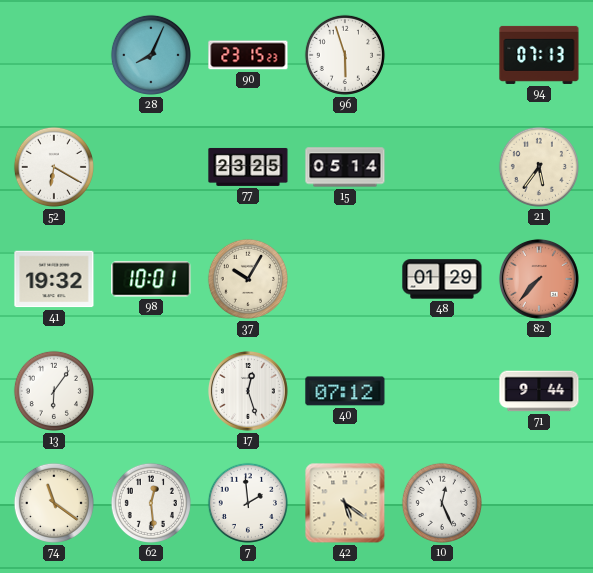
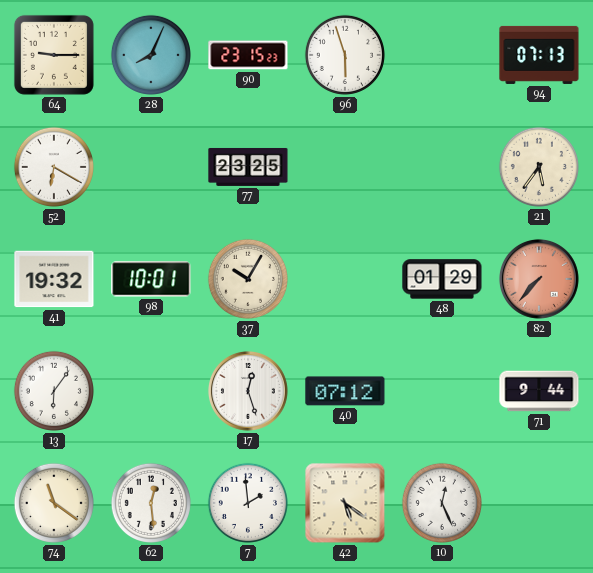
64: none -> 9:15
15: 05:14 -> none
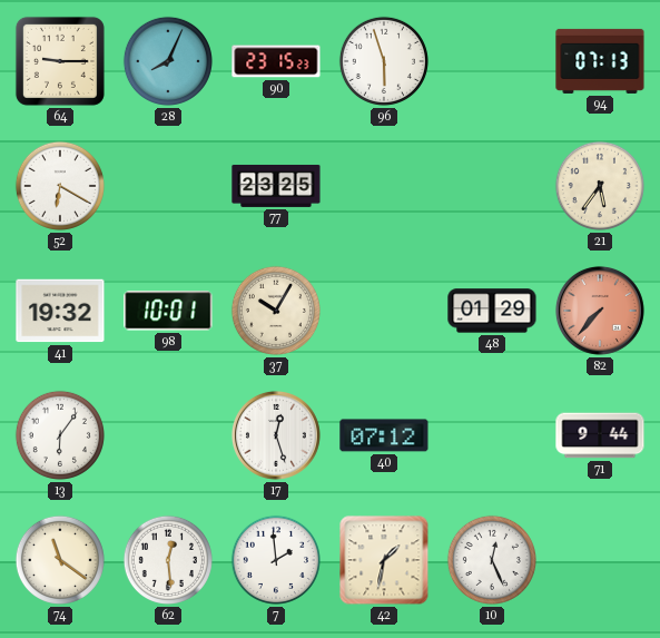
42: 5:21 -> 1:32
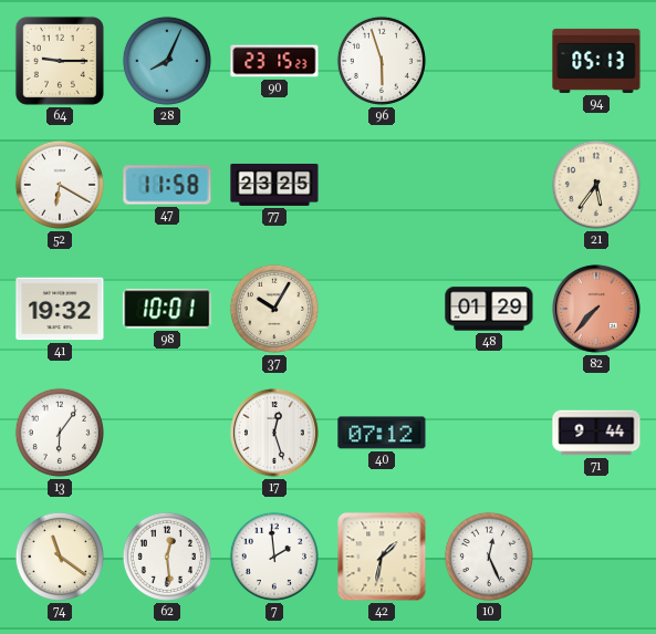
94: 07:13 -> 05:13
47: none -> 11:58
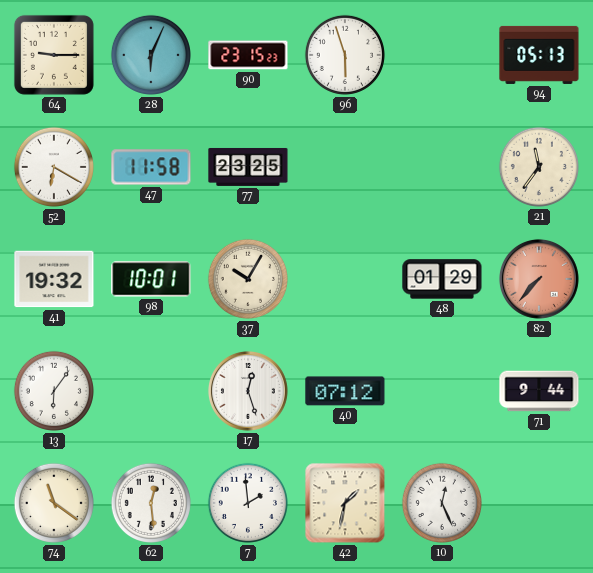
28: 8:04 -> 6:04
21: 5:36 -> 11:36
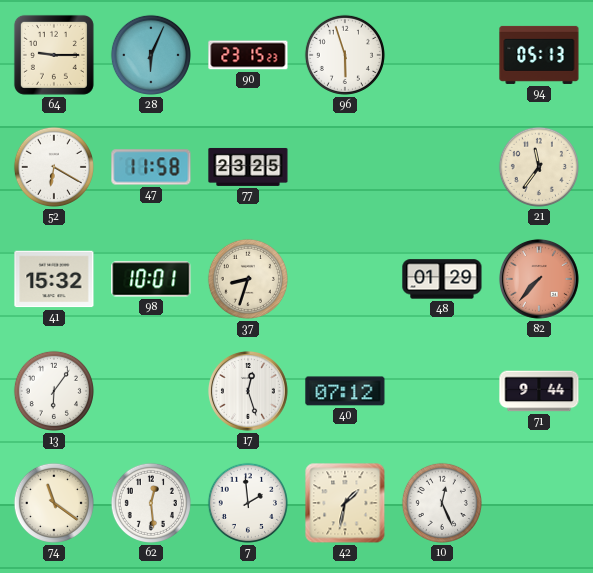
41: 19:32 -> 15:32
37: 10:05 -> 8:33
